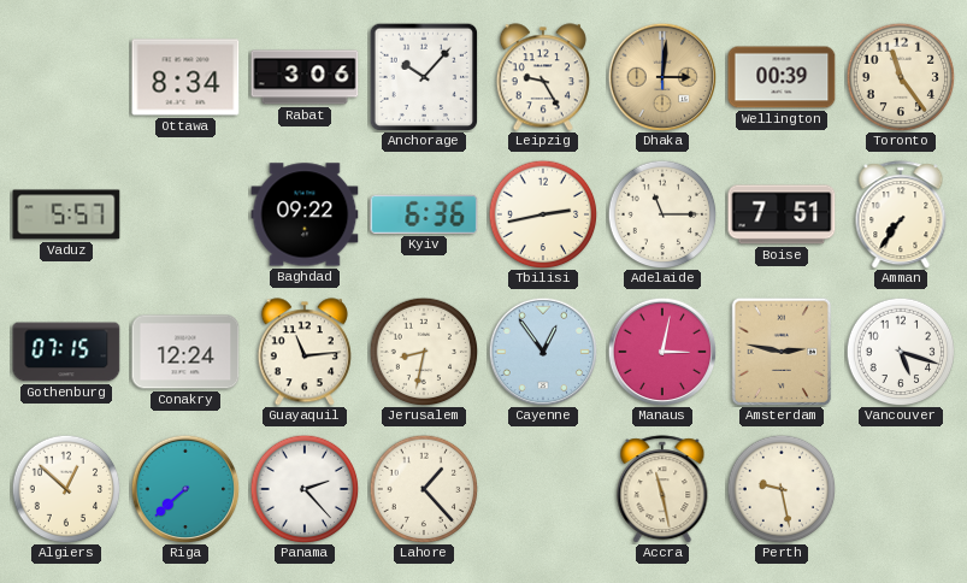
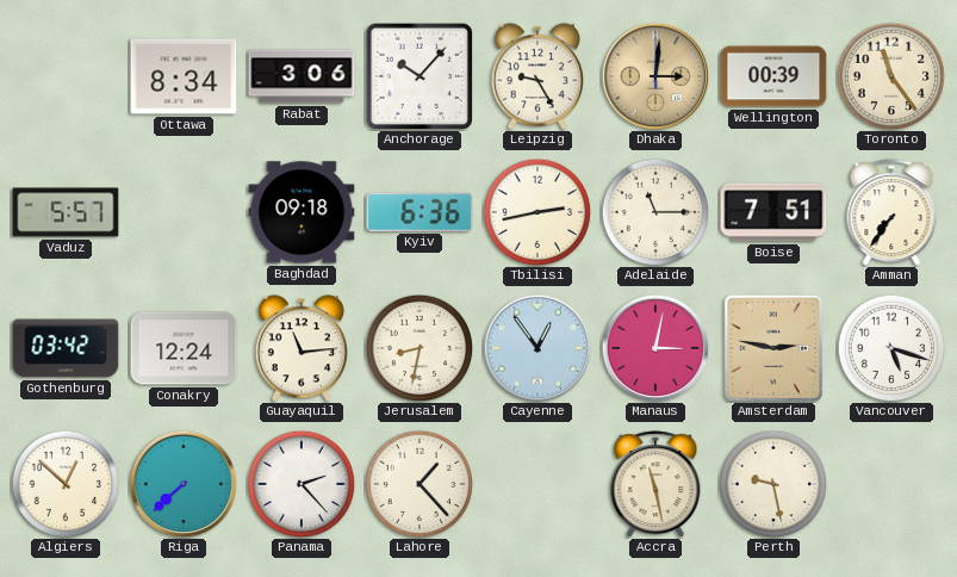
Baghdad: 09:22 -> 09:18
Gothenburg: 07:15 -> 03:42
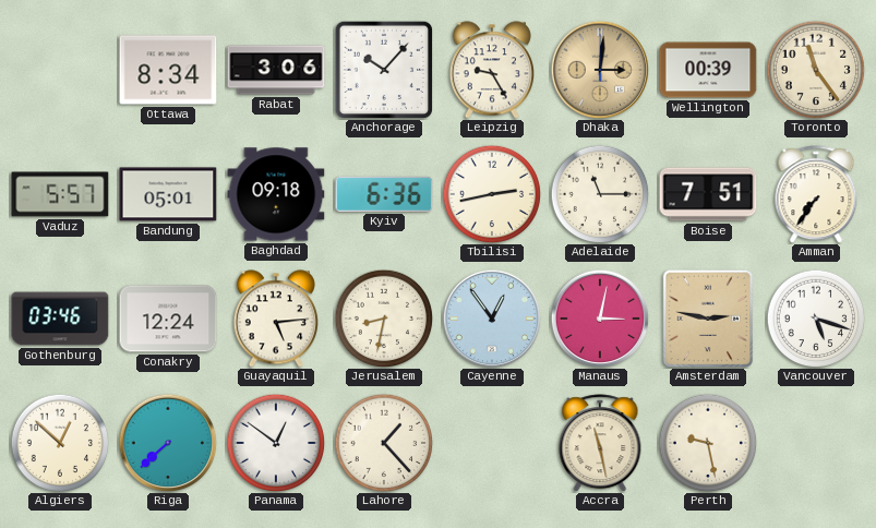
Bandung: none -> 05:01
Gothenburg: 03:42 -> 03:46
Guayaquil: 11:14 -> 5:14
Panama: 2:23 -> 12:51
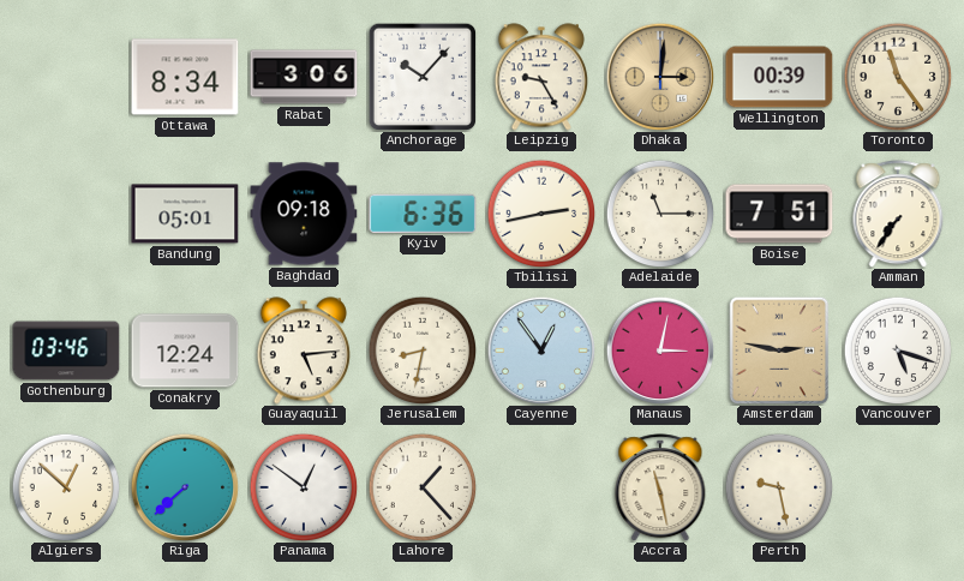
Vaduz: 5:57 -> none
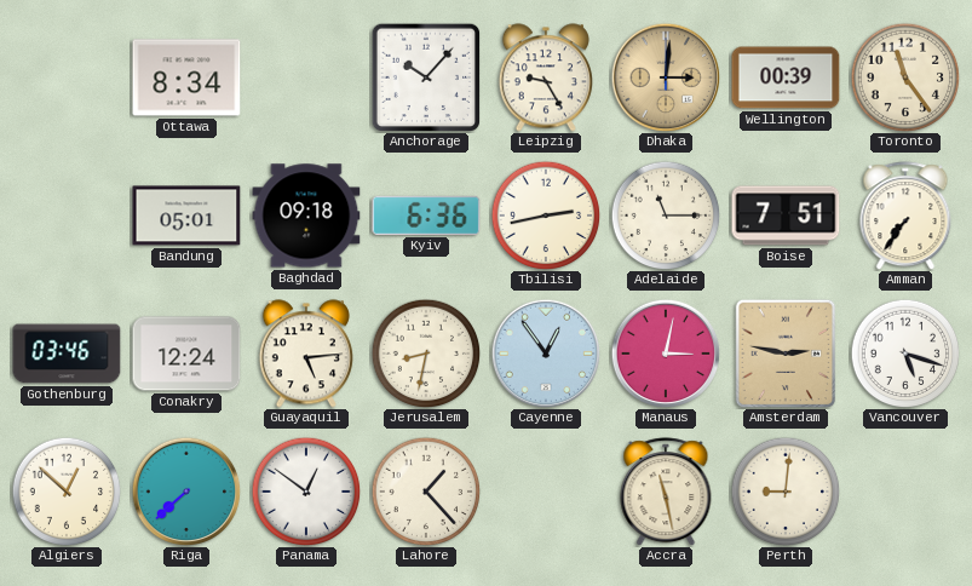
Rabat: 3:06 -> none
Perth: 9:28 -> 9:01
